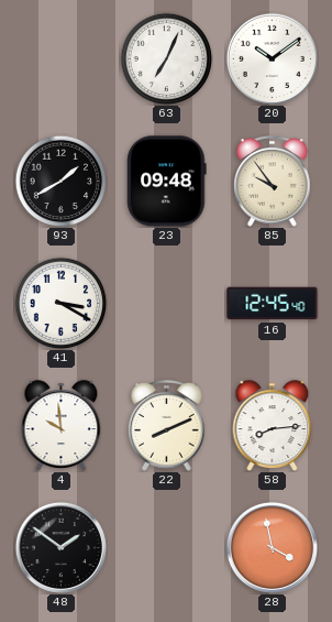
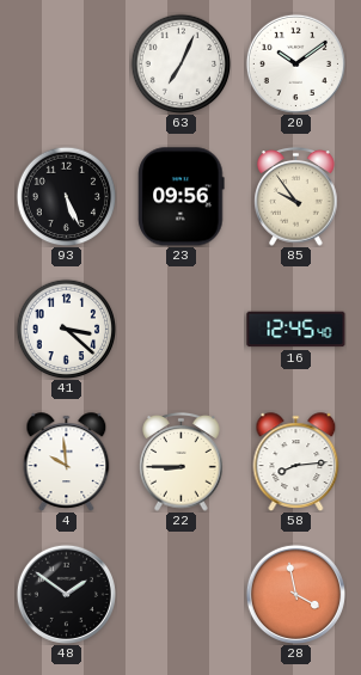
93: 1:40 -> 5:26
23: 09:48 -> 09:56
41: 3:20 -> 3:22
22: 8:11 -> 8:45
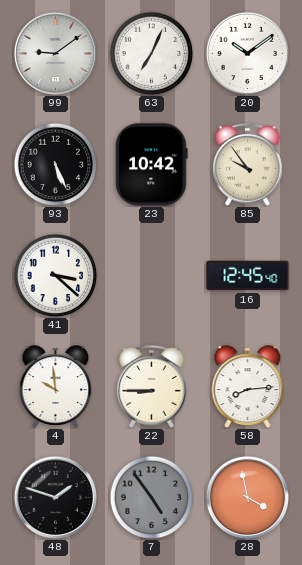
99: none -> 9:09
23: 09:56 -> 10:42
48: 1:51 -> 1:48
7: none -> 4:54
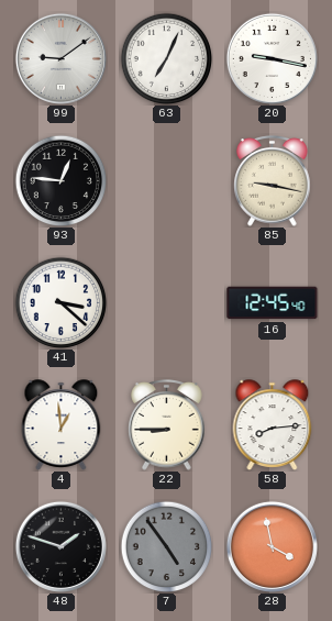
20: 10:09 -> 9:17
93: 5:26 -> 12:46
23: 10:42 -> none
85: 9:54 -> 9:17
4: 9:59 -> 12:59
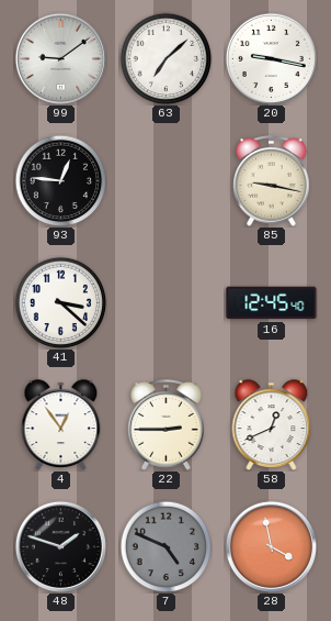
63: 7:04 -> 7:08
4: 12:59 -> 12:54
22: 8:45 -> 2:45
58: 8:14 -> 12:41
7: 4:54 -> 4:49
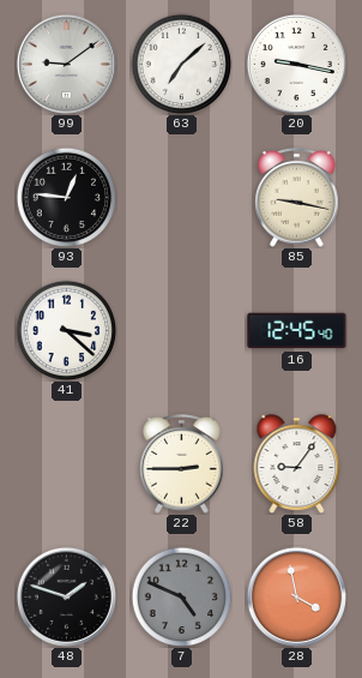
4: 12:54 -> none
58: 12:41 -> 9:06
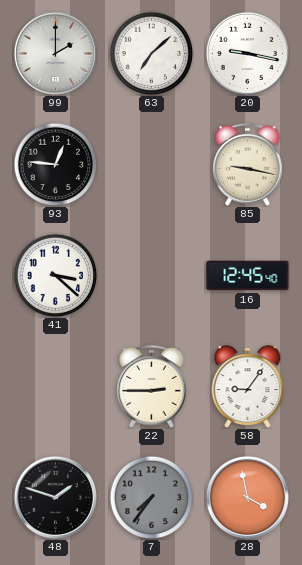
99: 9:09 -> 2:00
7: 4:49 -> 7:36
